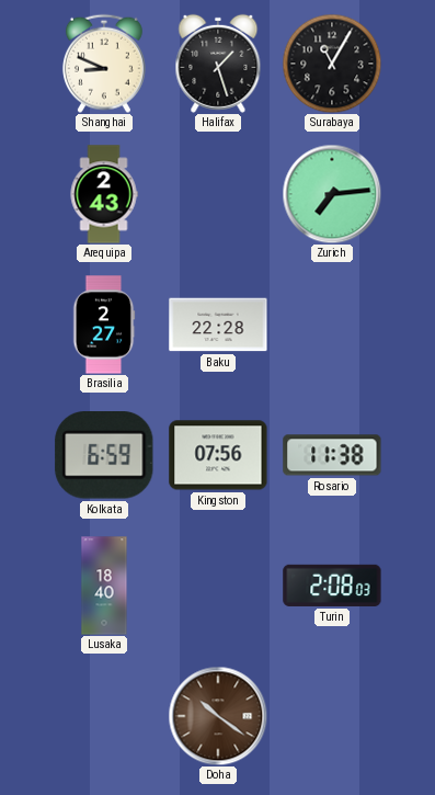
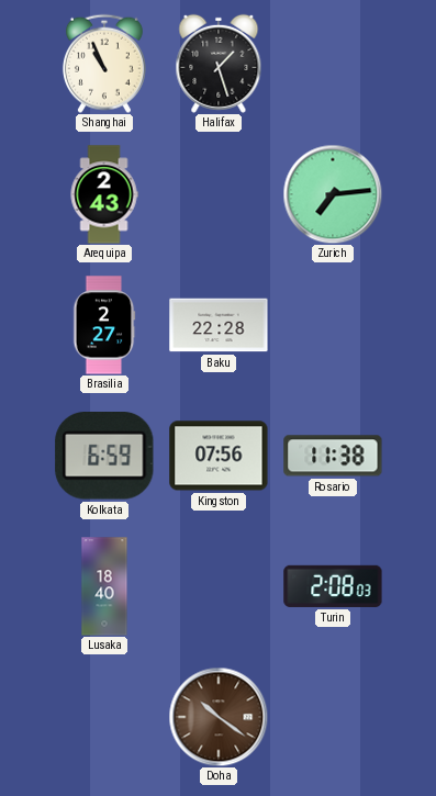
Shanghai: 8:49 -> 10:56
Surabaya: 11:05 -> none
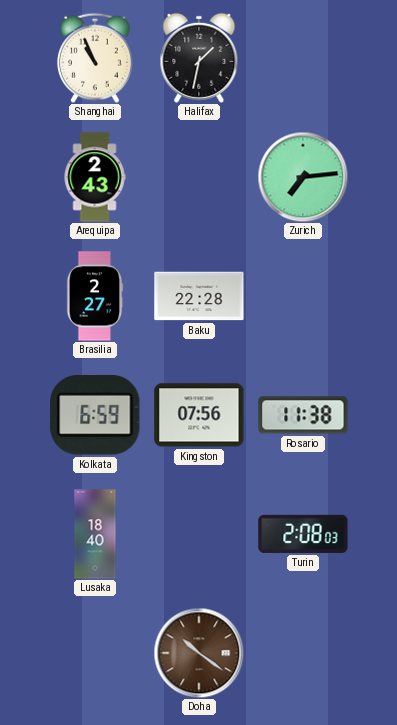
Halifax: 1:27 -> 1:32
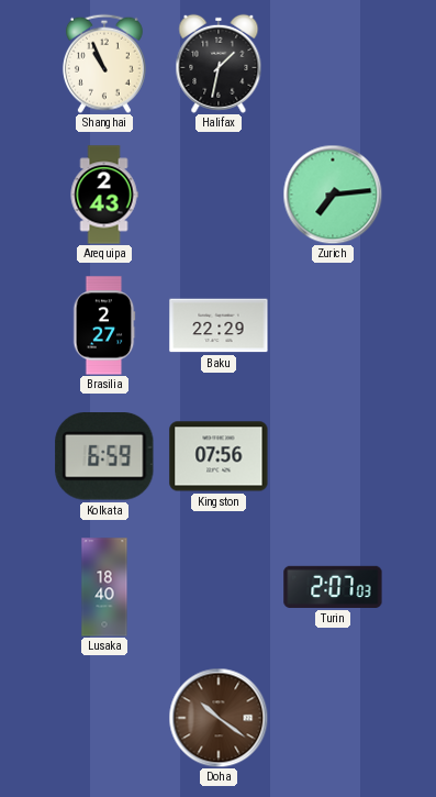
Baku: 22:28 -> 22:29
Rosario: 11:38 -> none
Turin: 2:08 -> 2:07
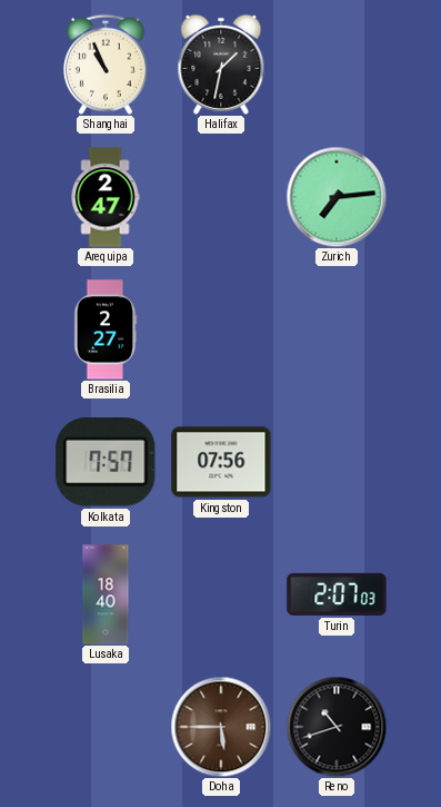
Arequipa: 2:43 -> 2:47
Baku: 22:29 -> none
Kolkata: 6:59 -> 7:57
Doha: 10:21 -> 5:45
Reno: none -> 10:42
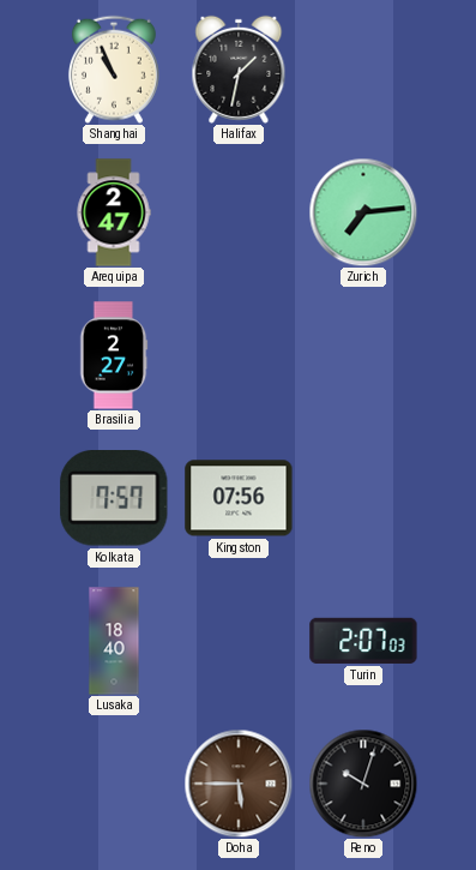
Reno: 10:42 -> 10:03
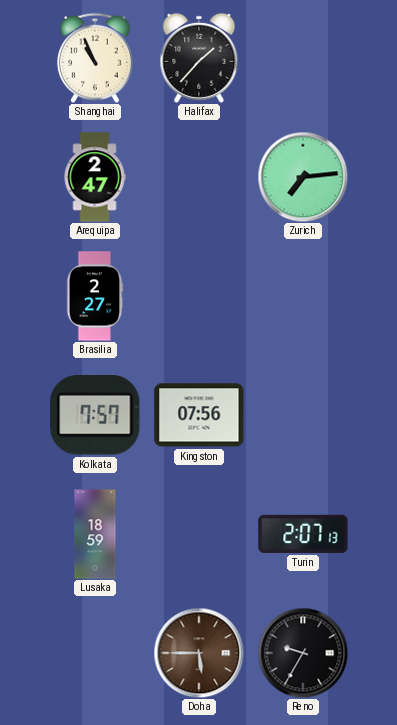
Halifax: 1:32 -> 1:37
Lusaka: 18:40 -> 18:59
Turin: 2:07:03 -> 2:07:13
Reno: 10:03 -> 9:35
